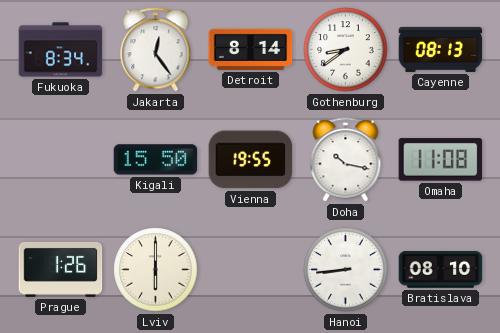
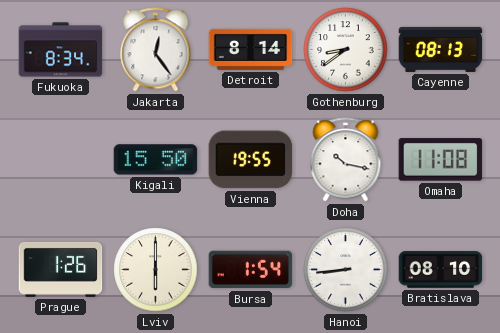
Bursa: none -> 1:54
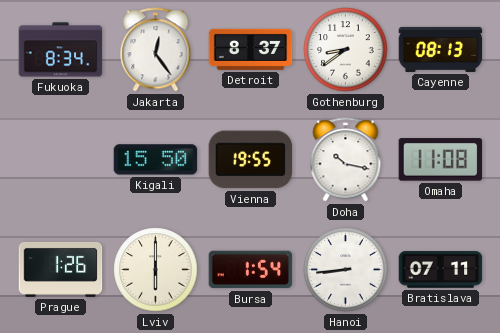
Detroit: 8:14 -> 8:37
Bratislava: 08:10 -> 07:11
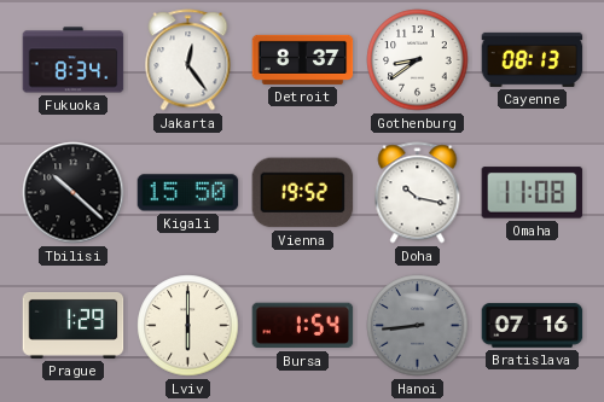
Tbilisi: none -> 10:22
Vienna: 19:55 -> 19:52
Prague: 1:26 -> 1:29
Hanoi dial: white -> grey
Bratislava: 07:11 -> 07:16
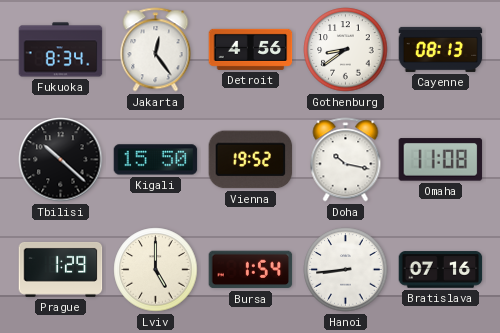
Detroit: 8:37 -> 4:56
Lviv: 6:00 -> 5:00
Hanoi dial: grey -> white
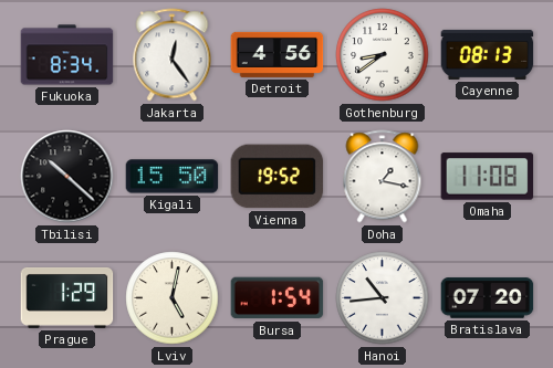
Doha: 10:17 -> 1:17
Lviv: 5:00 -> 5:02
Hanoi: 8:44 -> 10:44
Bratislava: 07:16 -> 07:20
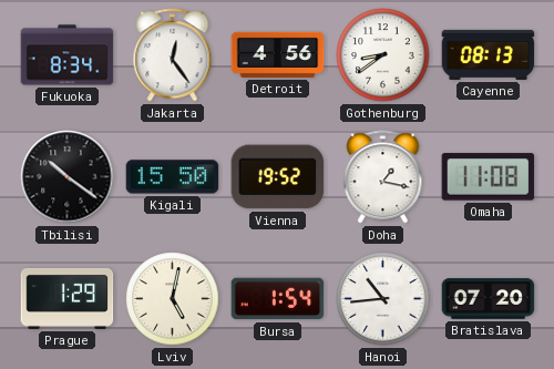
Tbilisi: 10:22 -> 10:21
